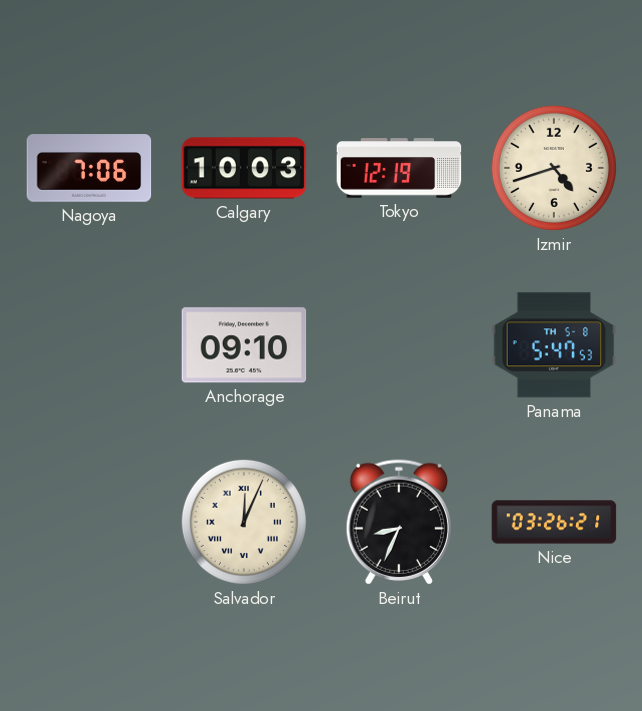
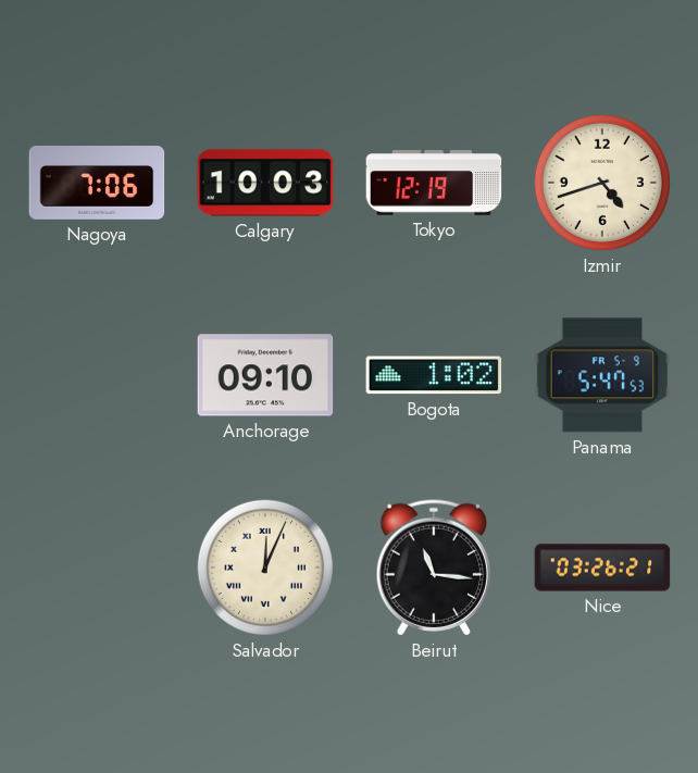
Bogota: none -> 1:02
Panama date: TH 5-8 -> FR 5-9
Beirut: 8:34 -> 11:16
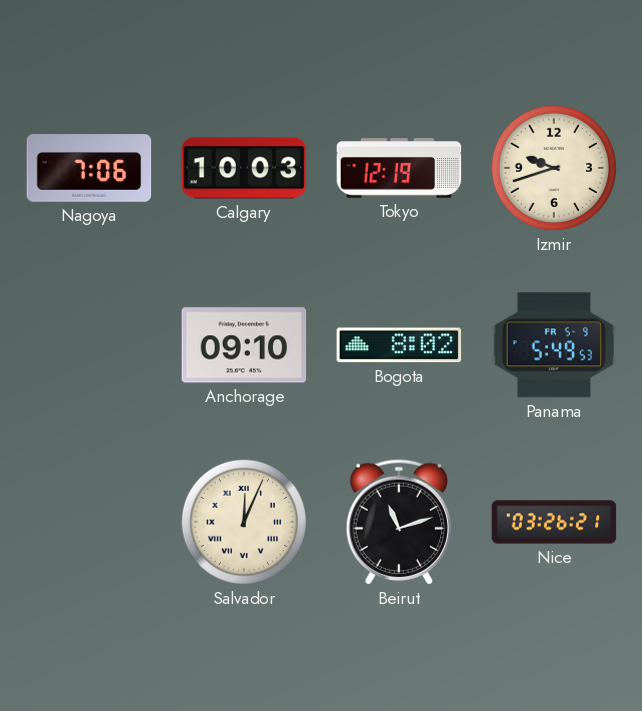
Izmir: 4:42 -> 9:42
Bogota: 1:02 -> 8:02
Panama: 5:47 -> 5:49
Beirut: 11:16 -> 11:12
